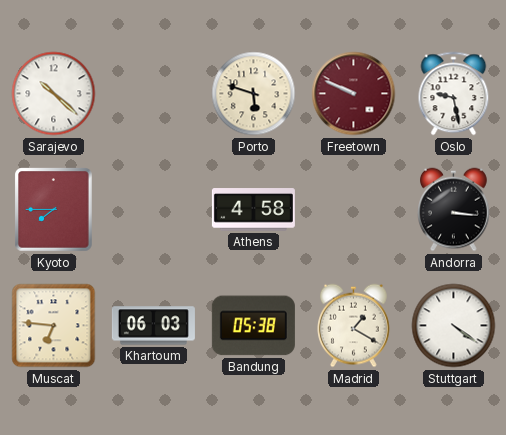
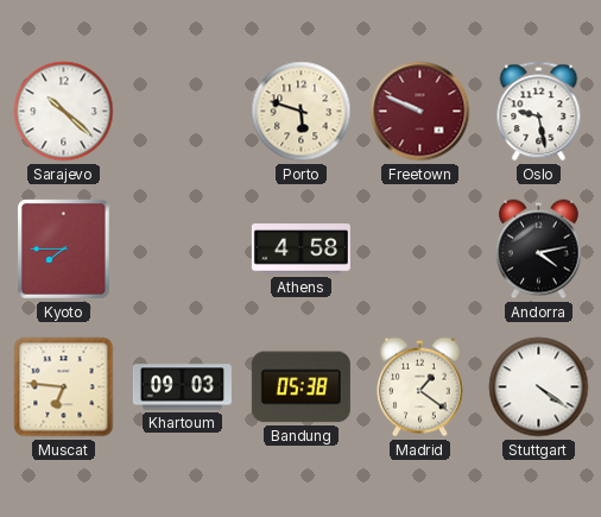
Andorra: 3:16 -> 4:13
Khartoum: 06:03 -> 09:03
Madrid: 1:20 -> 1:21
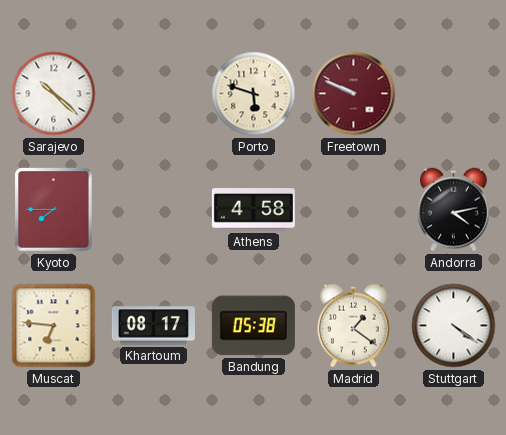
Oslo: 9:28 -> none
Khartoum: 09:03 -> 08:17
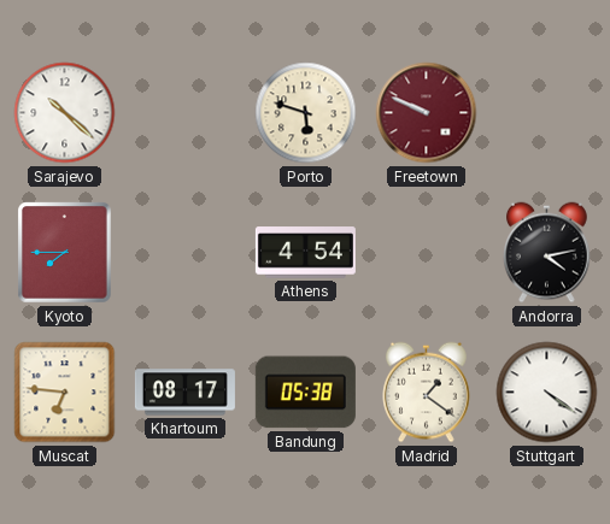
Athens: 4:58 -> 4:54
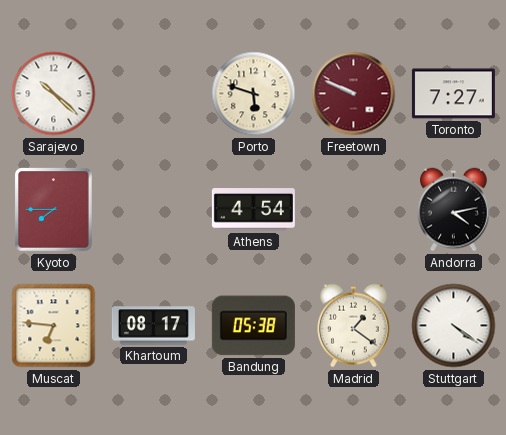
Toronto: none -> 7:27
